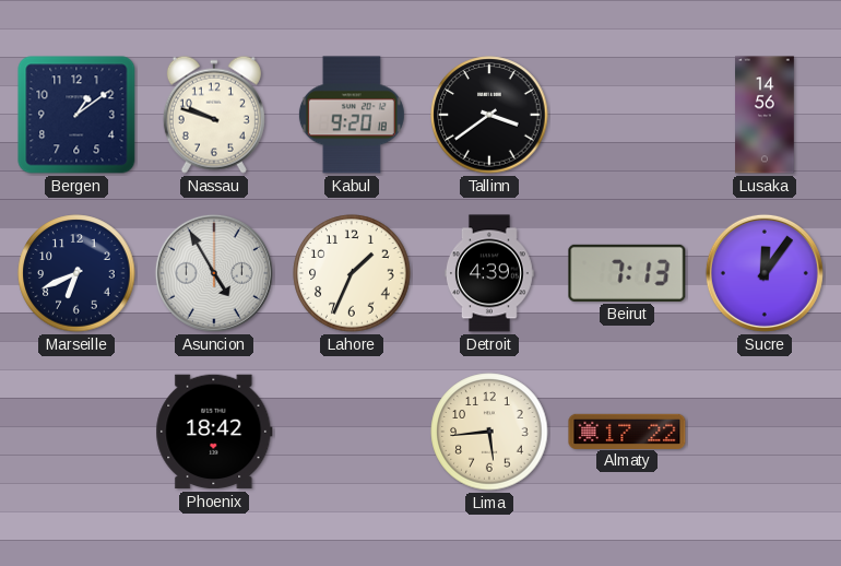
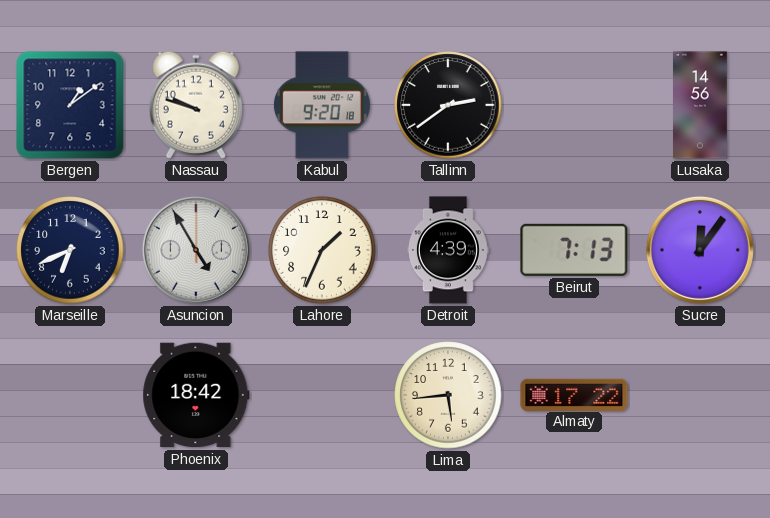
Tallinn: 3:39 -> 2:39
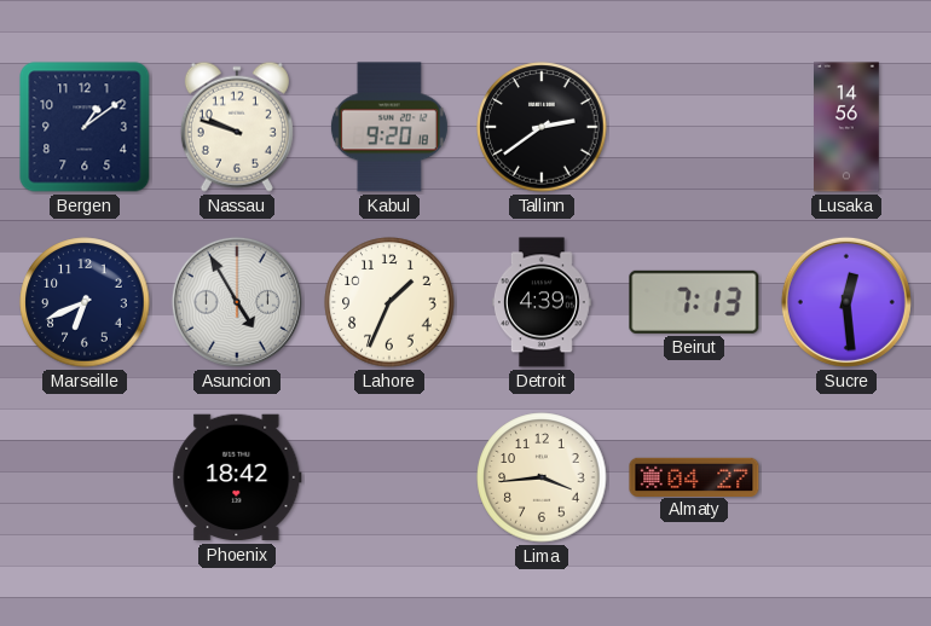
Sucre: 12:06 -> 12:29
Lima: 5:44 -> 3:44
Almaty: 17:22 -> 04:27
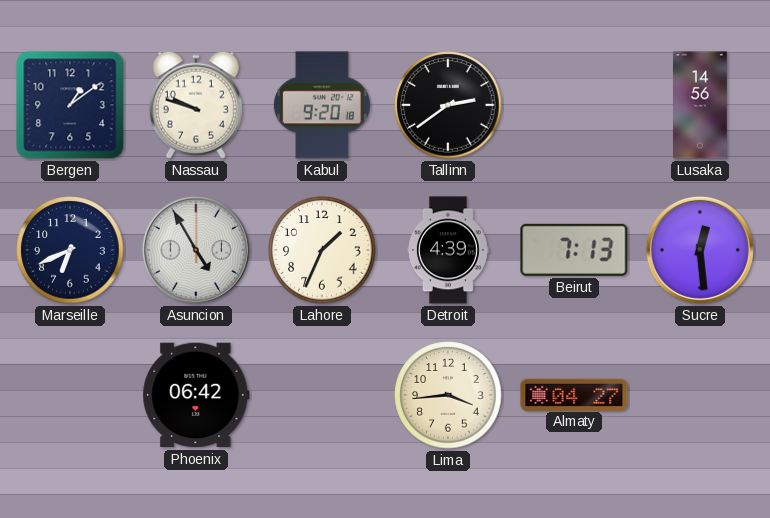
Phoenix: 18:42 -> 06:42
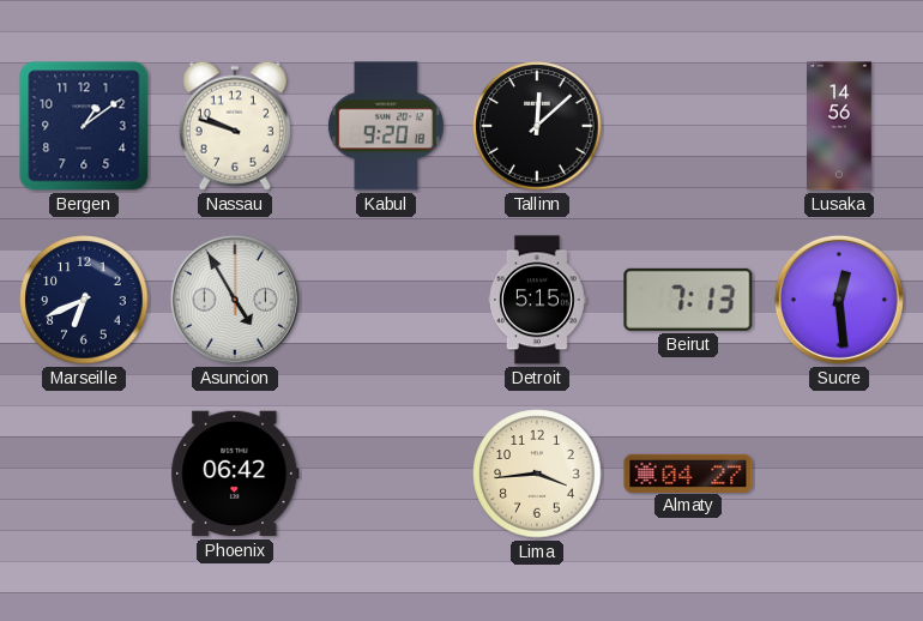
Tallinn: 2:39 -> 12:08
Lahore: 1:34 -> none
Detroit: 4:39 -> 5:15
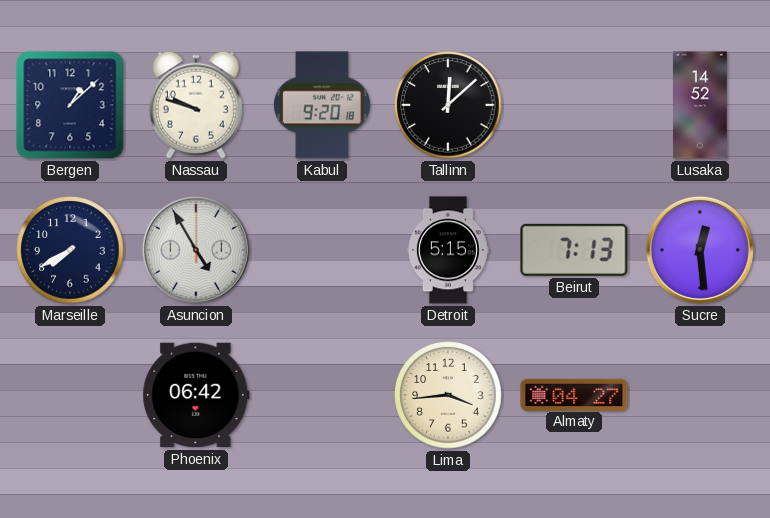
Bergen: 1:09 -> 1:08
Lusaka: 14:56 -> 14:52
Marseille: 6:41 -> 7:40
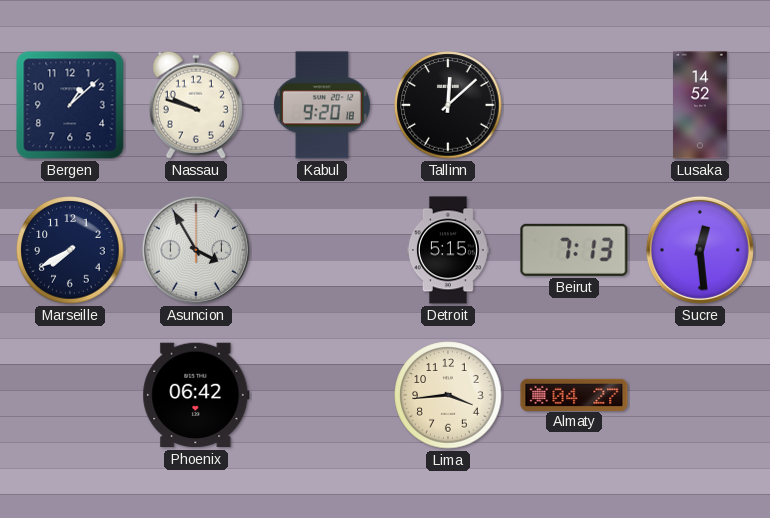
Asuncion: 4:55 -> 3:55
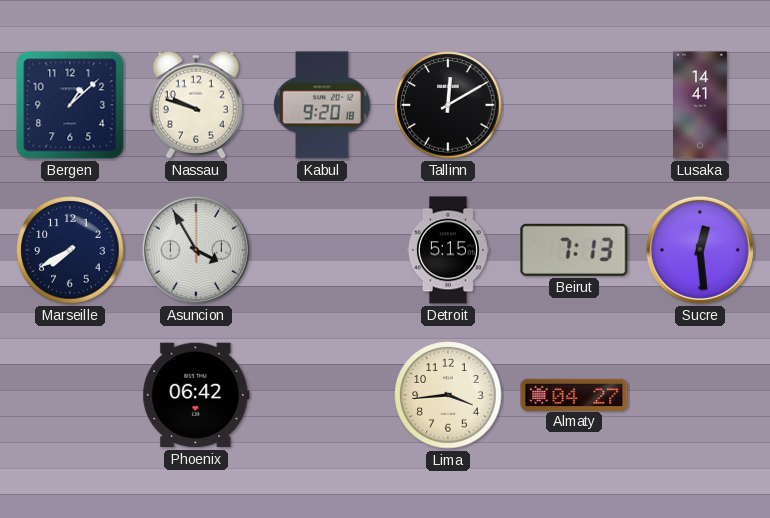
Tallinn: 12:08 -> 12:10
Lusaka: 14:52 -> 14:41
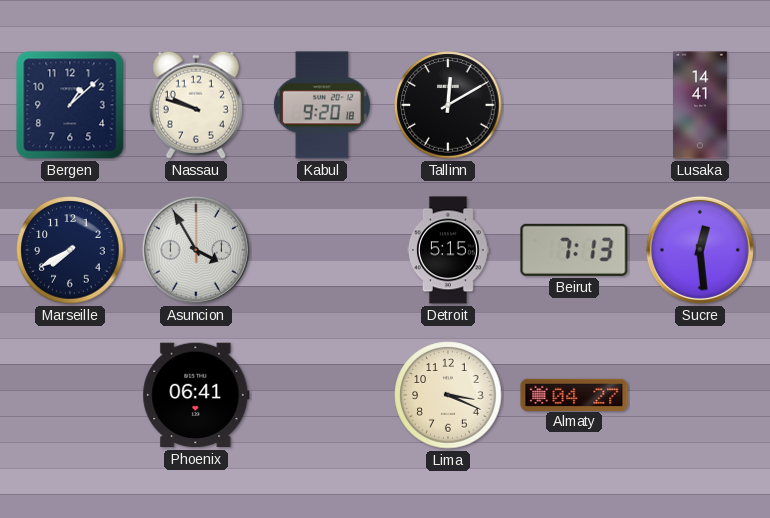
Phoenix: 06:42 -> 06:41
Lima: 3:44 -> 3:19
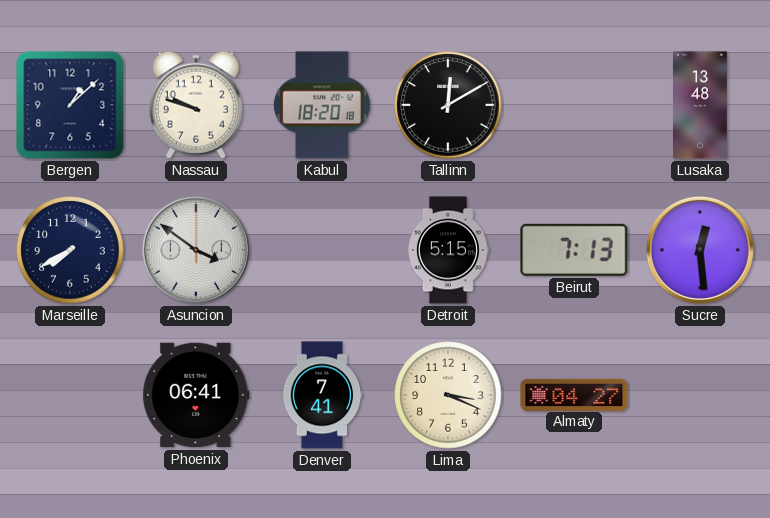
Kabul: 9:20 -> 18:20
Lusaka: 14:41 -> 13:48
Asuncion: 3:55 -> 3:51
Denver: none -> 7:41
